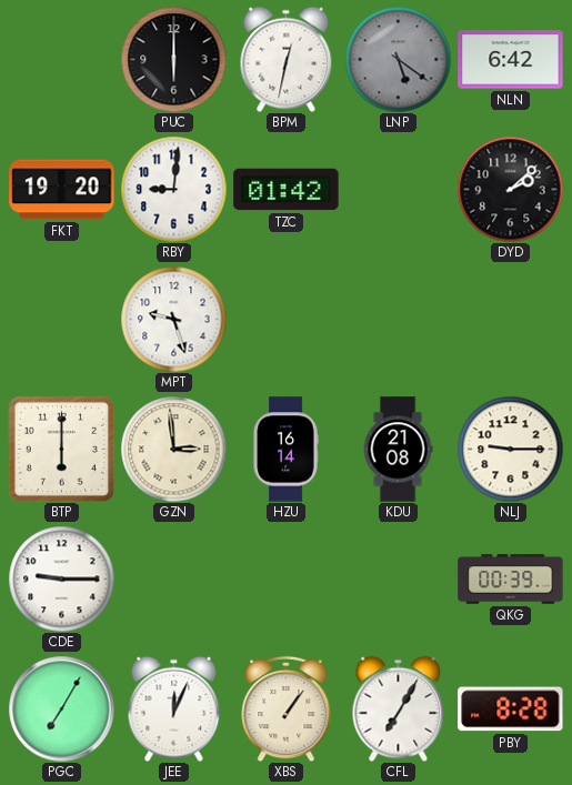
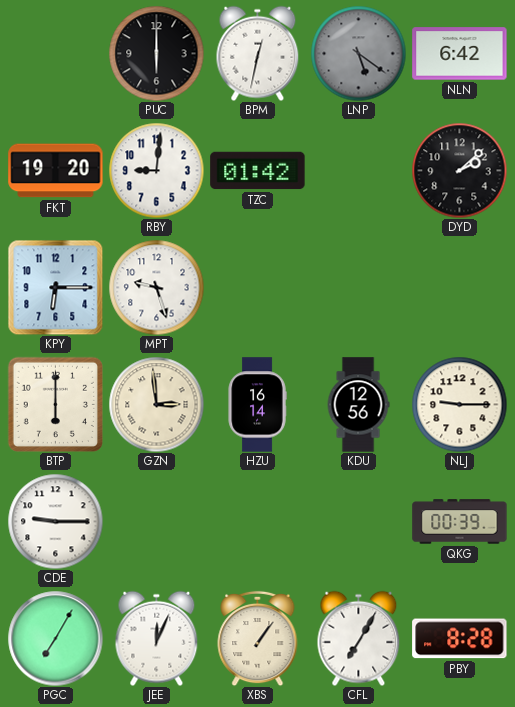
KPY: none -> 6:15
KDU: 21:08 -> 12:56
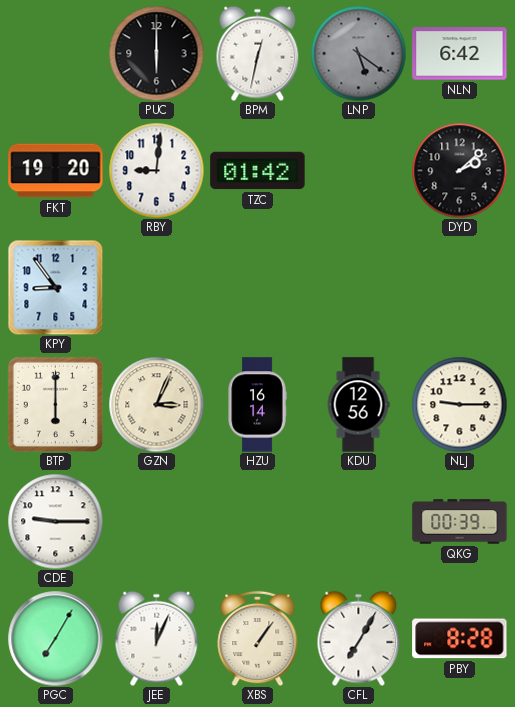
KPY: 6:15 -> 8:54
MPT: 9:27 -> none
GZN: 2:59 -> 3:04
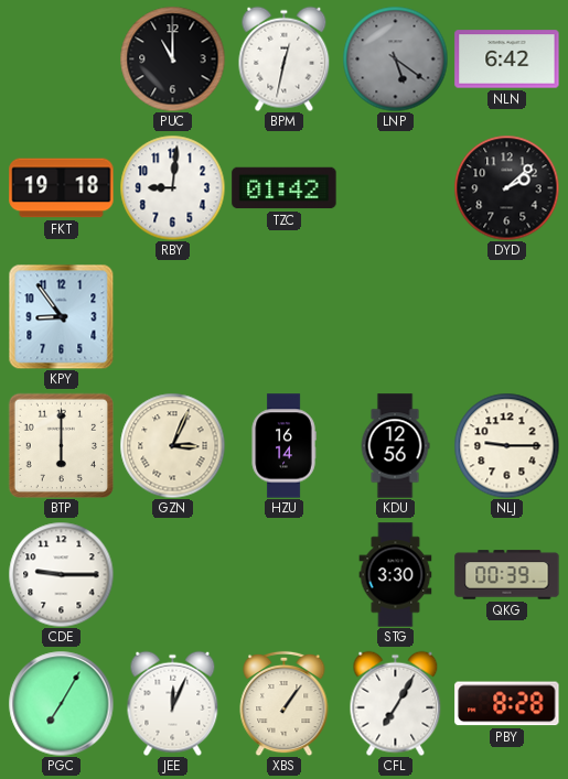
PUC: 6:00 -> 11:00
FKT: 19:20 -> 19:18
STG: none -> 3:30
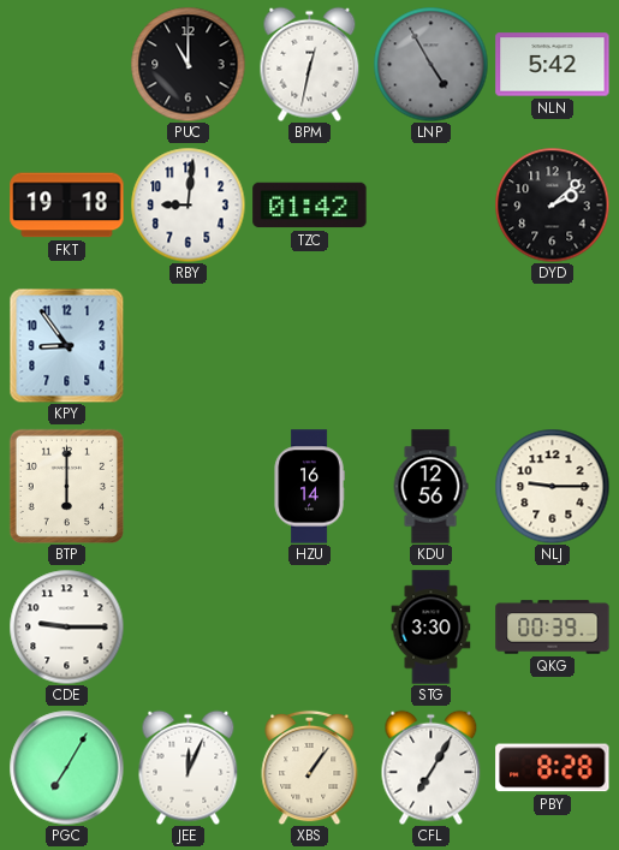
LNP: 5:21 -> 4:55
NLN: 6:42 -> 5:42
GZN: 3:04 -> none
